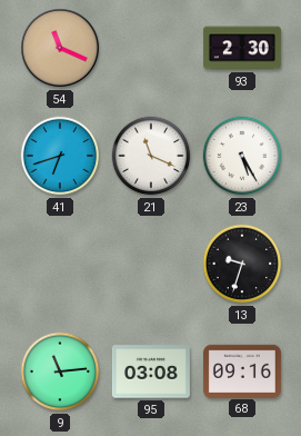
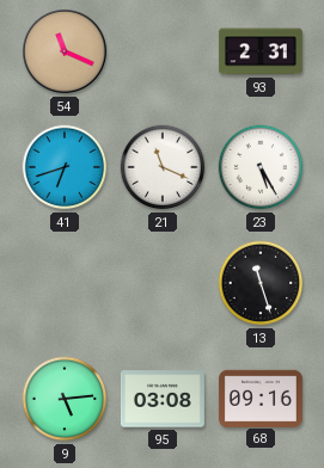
93: 2:30 -> 2:31
13: 9:33 -> 11:27
9: 11:14 -> 5:14
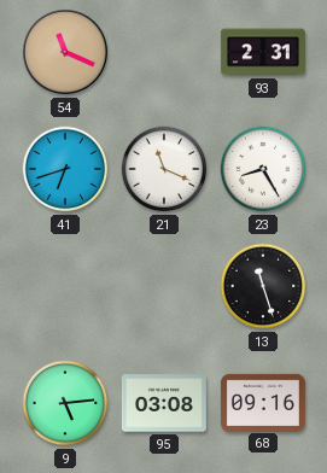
23: 5:25 -> 8:25
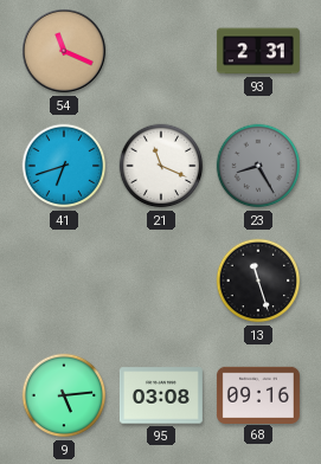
23 dial: white -> grey
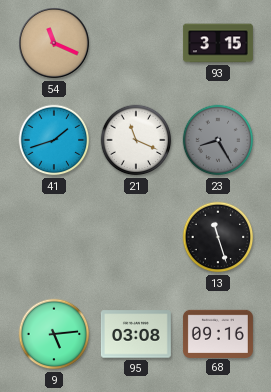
93: 2:31 -> 3:15
41: 6:42 -> 1:42
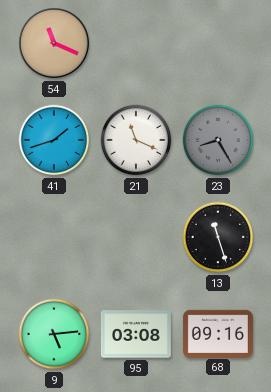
93: 3:15 -> none
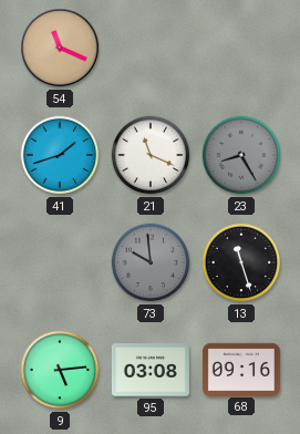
73: none -> 9:59
